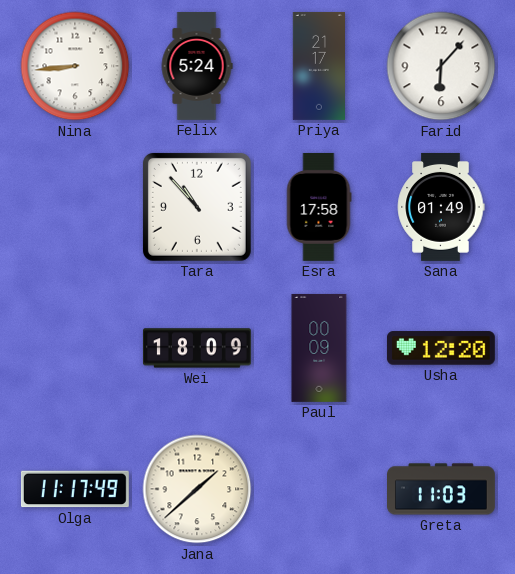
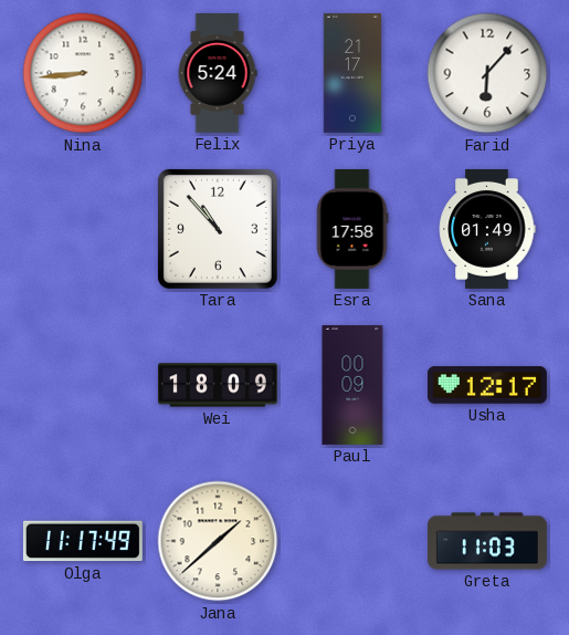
Usha: 12:20 -> 12:17
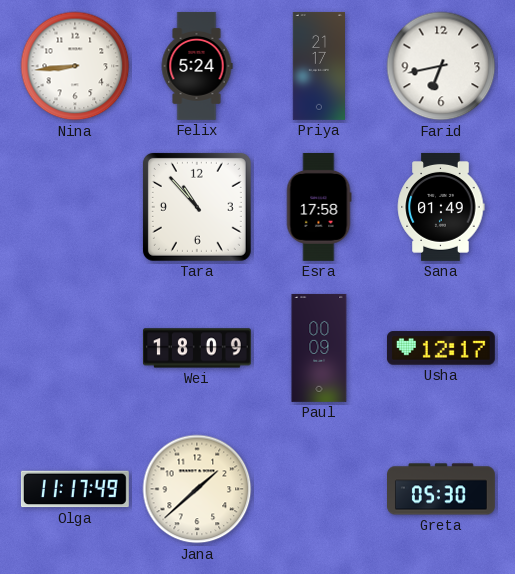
Farid: 6:07 -> 6:43
Greta: 11:03 -> 05:30
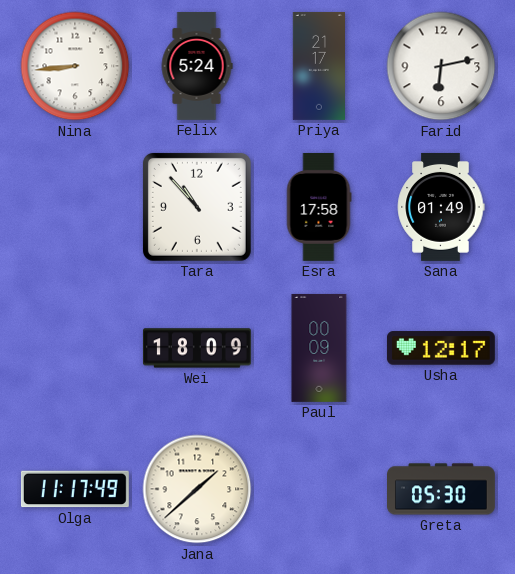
Farid: 6:43 -> 6:13
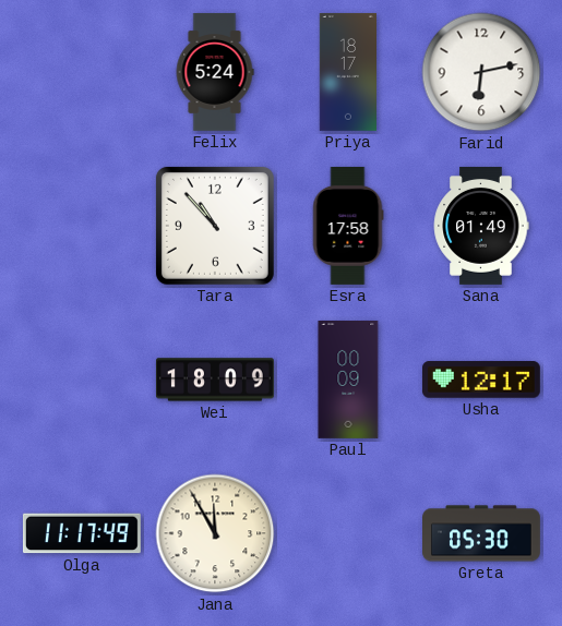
Nina: 8:44 -> none
Priya: 21:17 -> 18:17
Jana: 1:38 -> 11:55
